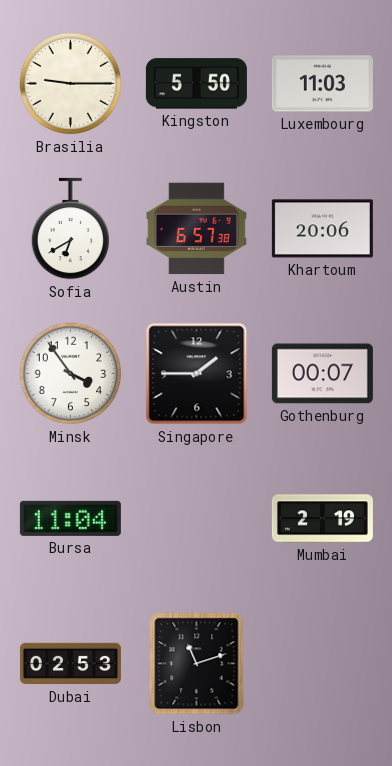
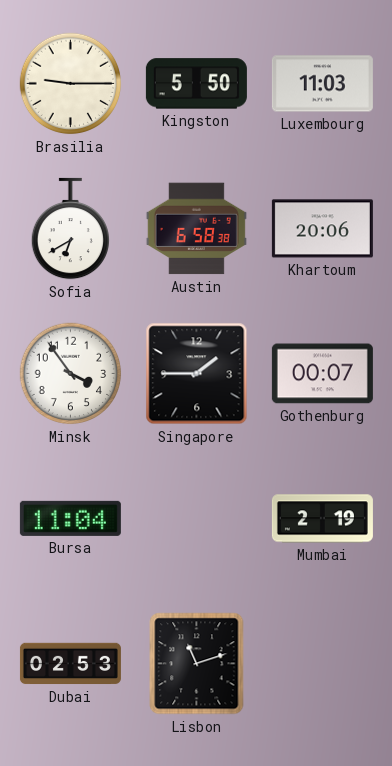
Austin: 6:57 -> 6:58
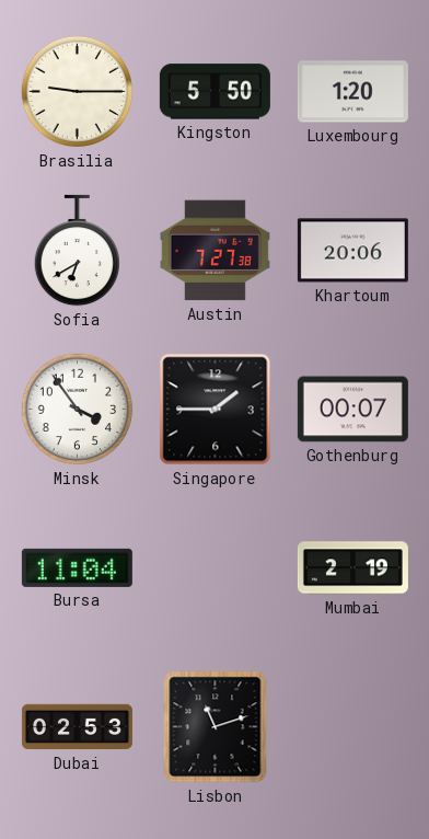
Luxembourg: 11:03 -> 1:20
Austin: 6:58 -> 7:27
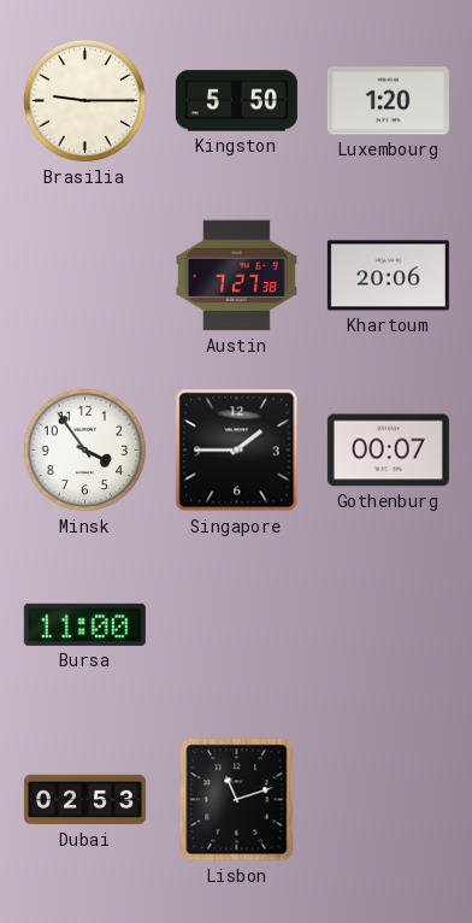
Sofia: 6:40 -> none
Bursa: 11:04 -> 11:00
Mumbai: 2:19 -> none
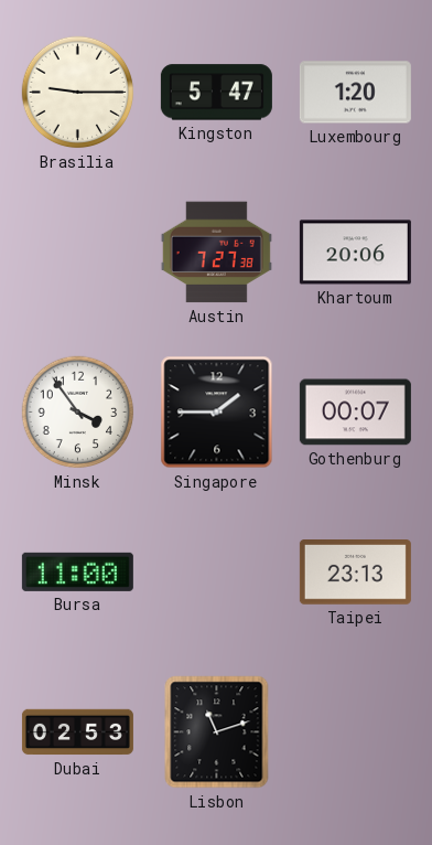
Kingston: 5:50 -> 5:47
Taipei: none -> 23:13
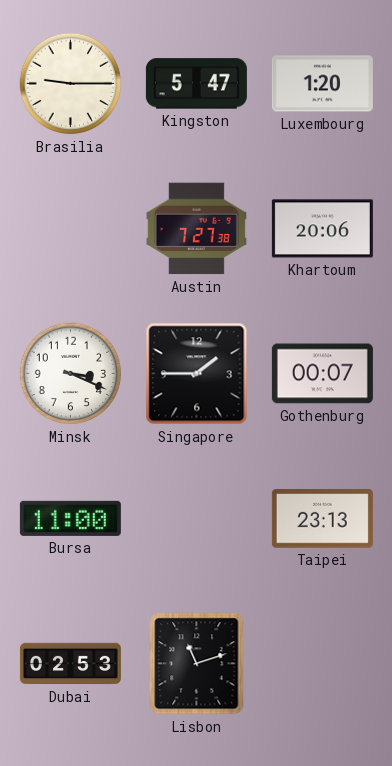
Minsk: 3:54 -> 3:19
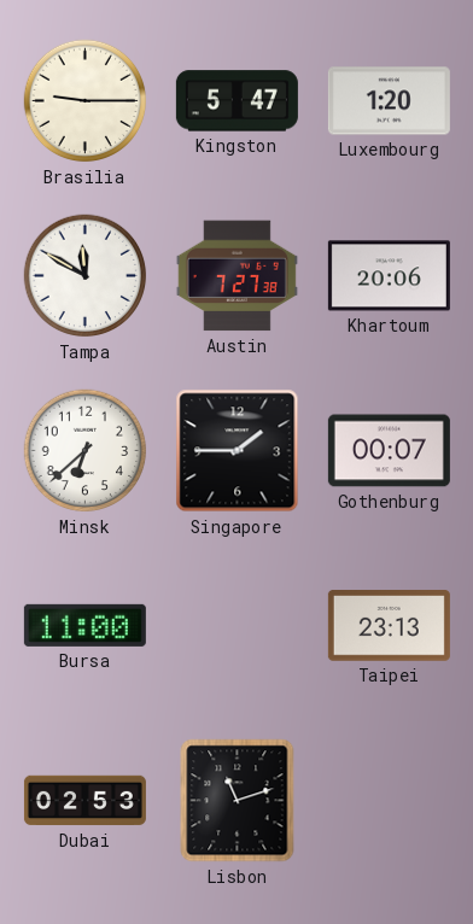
Tampa: none -> 11:50
Minsk: 3:19 -> 6:38
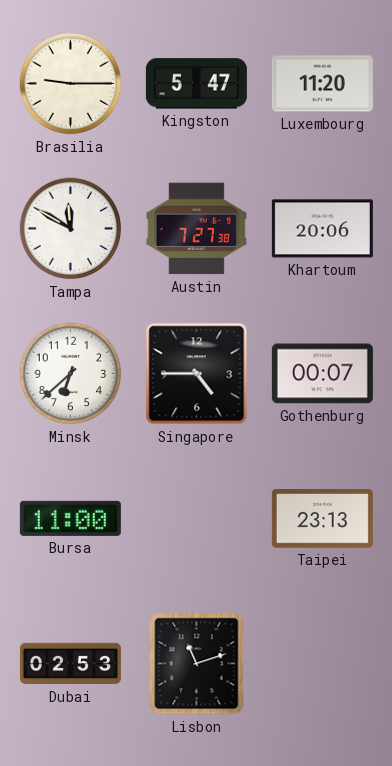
Luxembourg: 1:20 -> 11:20
Singapore: 1:45 -> 4:45
